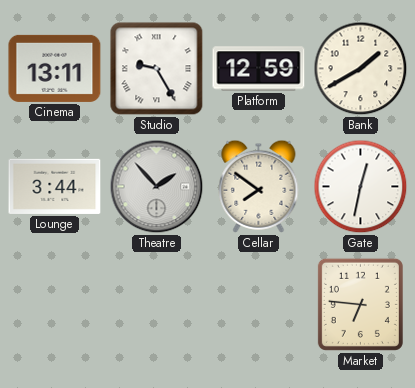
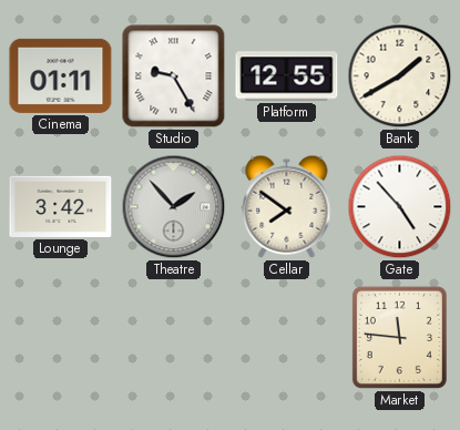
Cinema: 13:11 -> 01:11
Platform: 12:59 -> 12:55
Lounge: 3:44 -> 3:42
Gate: 12:32 -> 4:53
Market: 6:46 -> 11:46
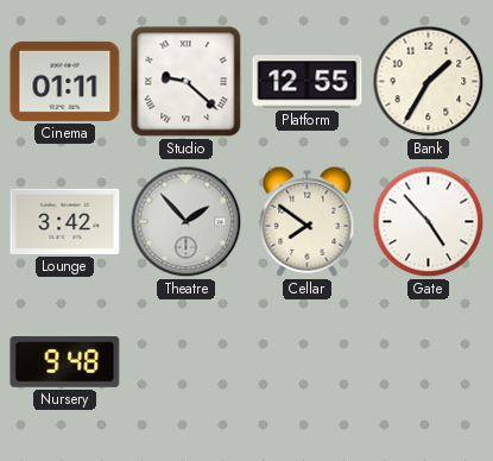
Studio: 9:25 -> 9:22
Bank: 1:40 -> 1:35
Nursery: none -> 9:48
Market: 11:46 -> none
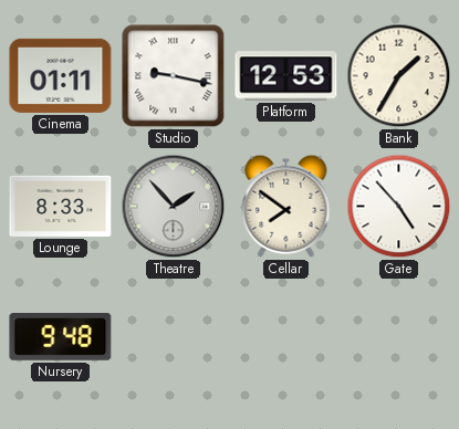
Studio: 9:22 -> 9:17
Platform: 12:55 -> 12:53
Lounge: 3:42 -> 8:33
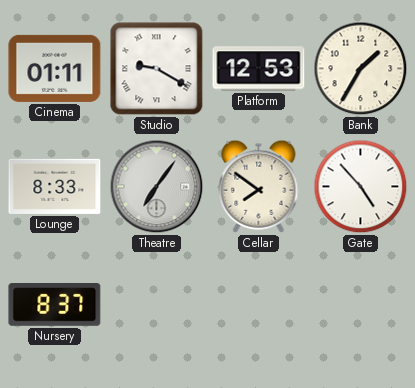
Studio: 9:17 -> 9:20
Theatre: 1:53 -> 7:06
Nursery: 9:48 -> 8:37
